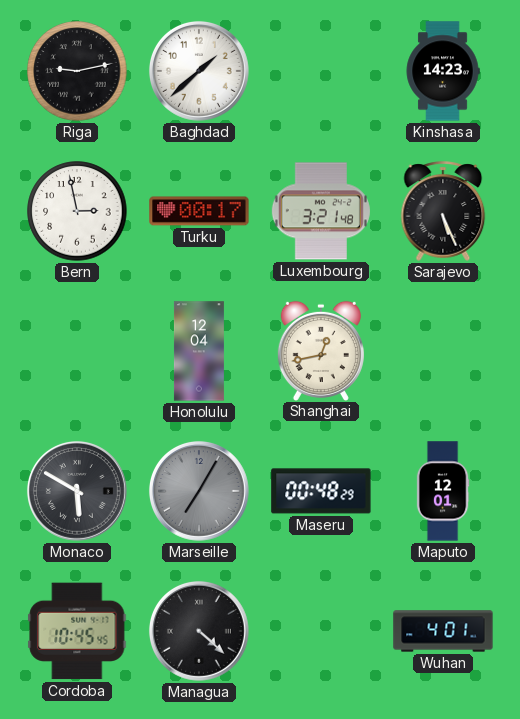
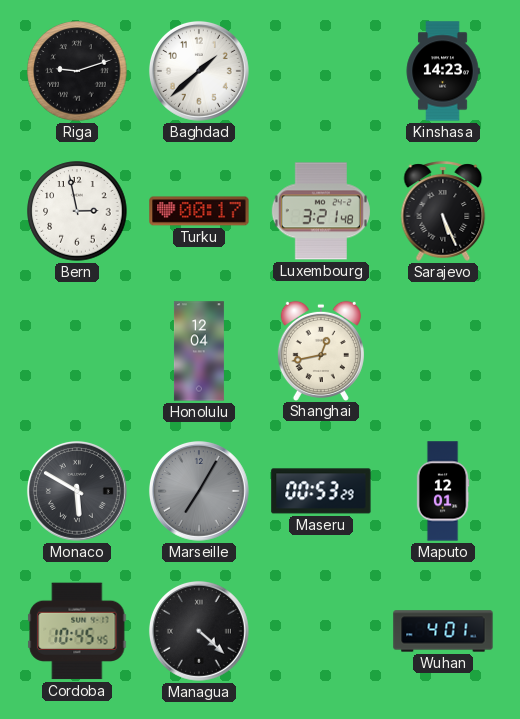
Riga: 9:13 -> 9:12
Maseru: 00:48 -> 00:53
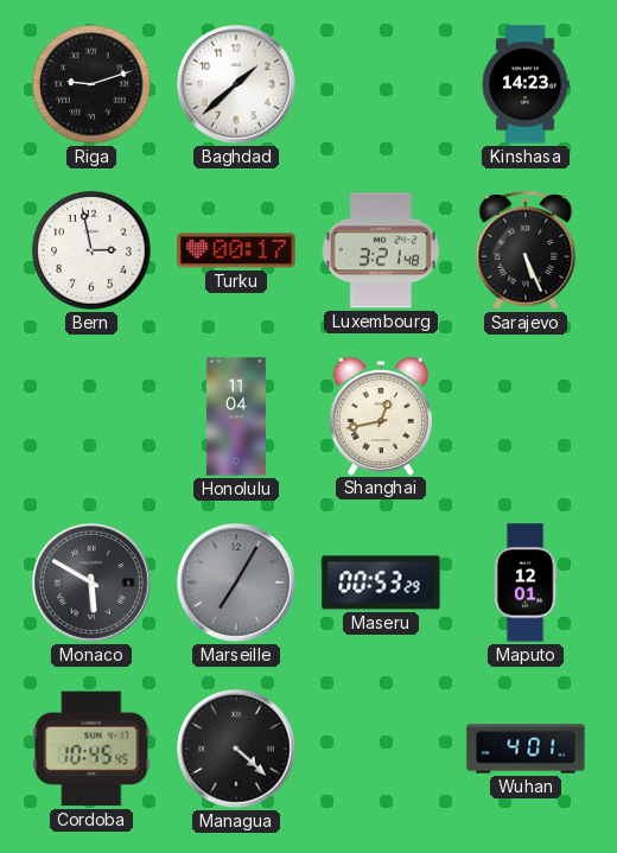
Honolulu: 12:04 -> 11:04
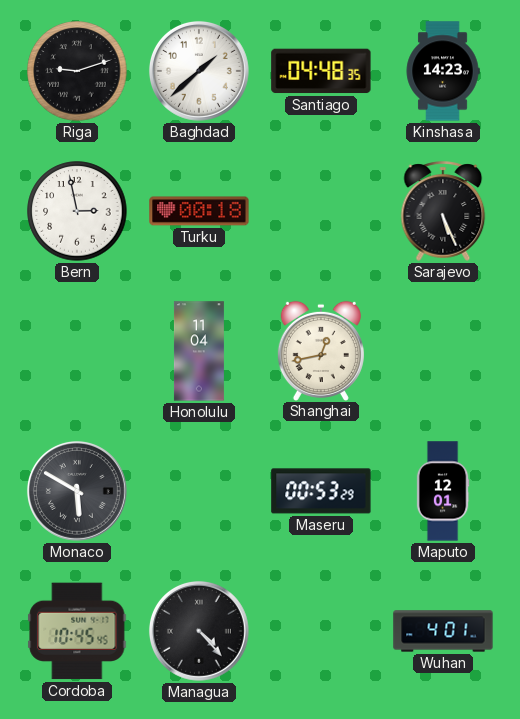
Santiago: none -> 04:48
Turku: 00:17 -> 00:18
Luxembourg: 3:21 -> none
Marseille: 7:05 -> none
Managua: 4:22 -> 4:23
